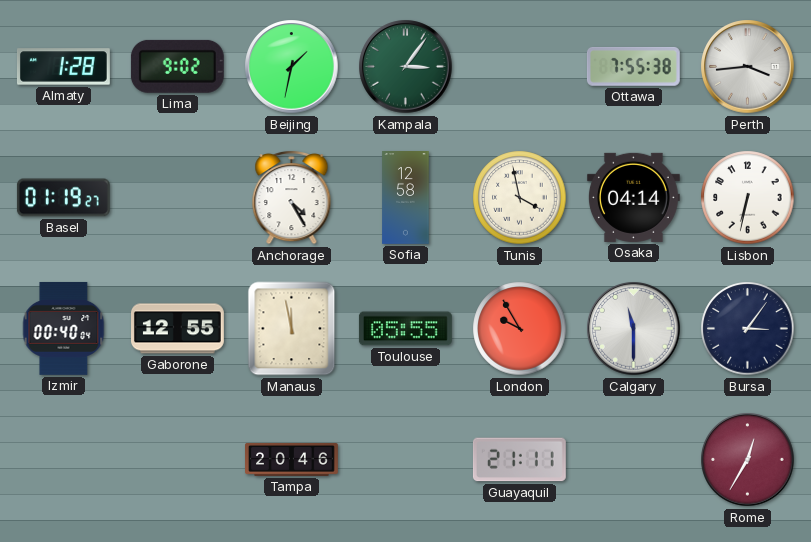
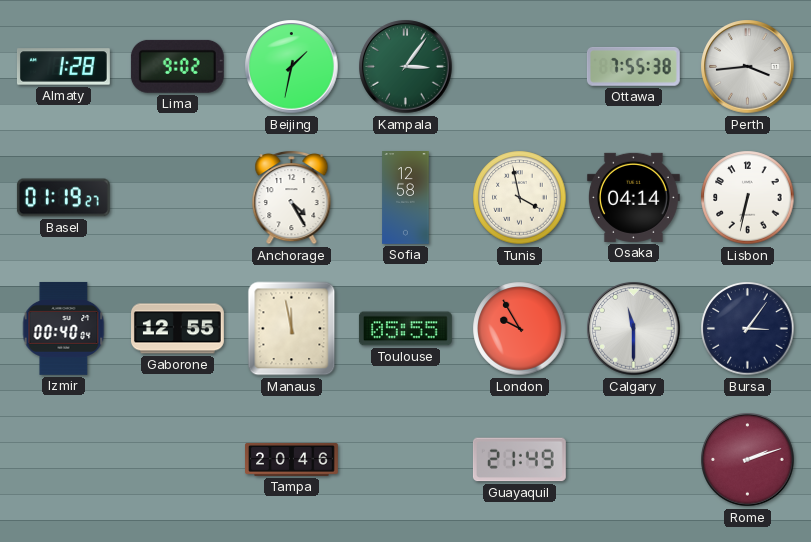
Guayaquil: 21:11 -> 21:49
Rome: 12:35 -> 2:12
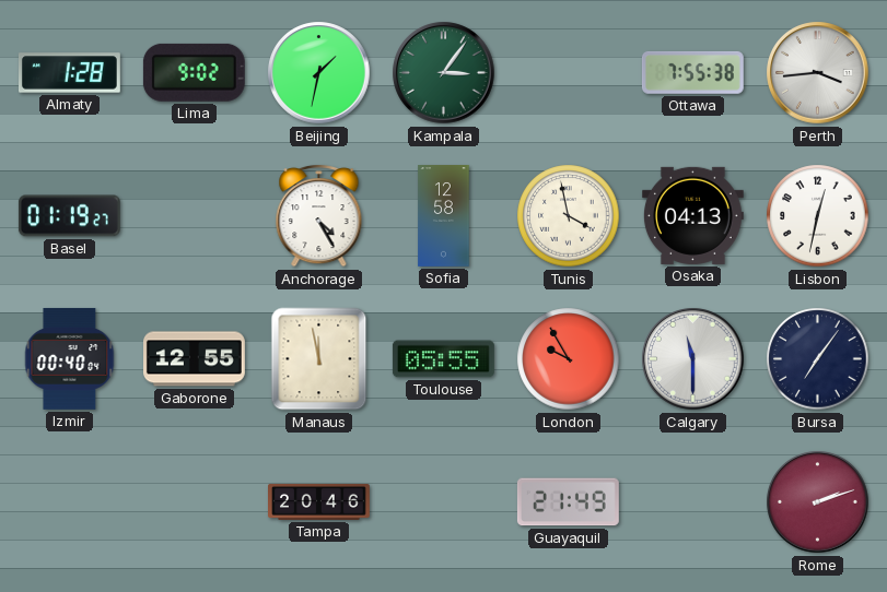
Osaka: 04:14 -> 04:13
Lisbon: 6:32 -> 12:32
Bursa: 3:06 -> 7:06
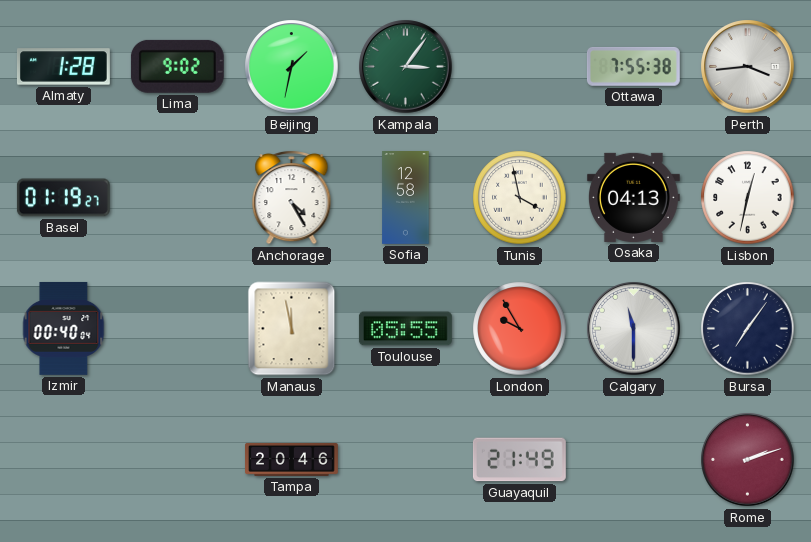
Gaborone: 12:55 -> none
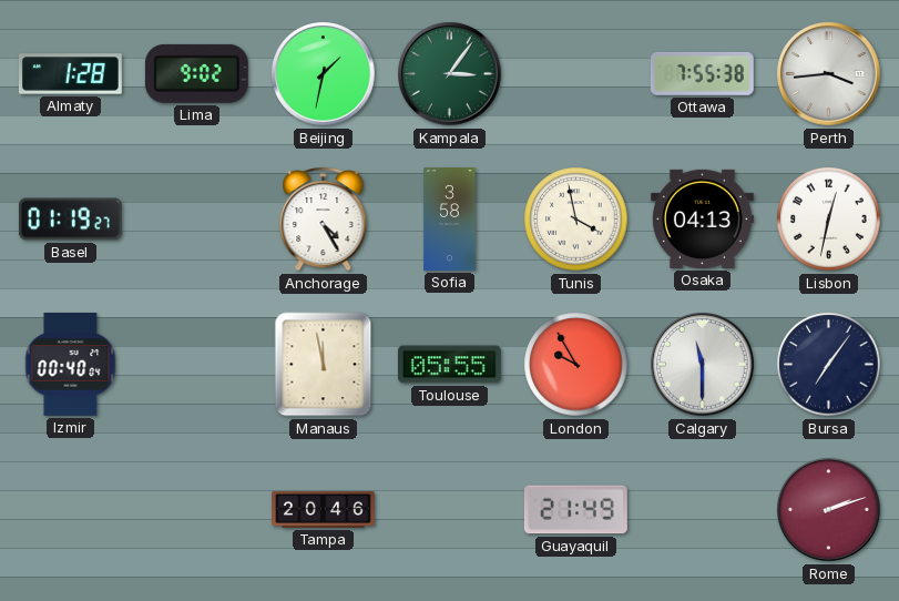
Sofia: 12:58 -> 3:58
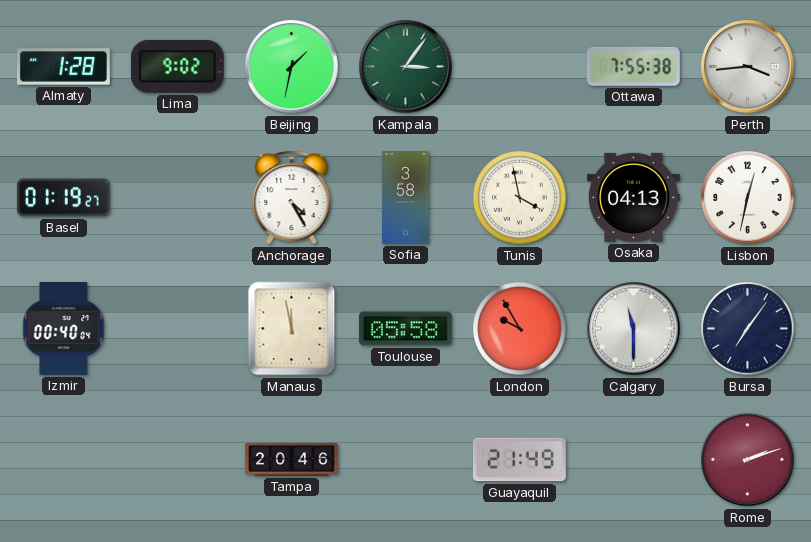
Toulouse: 05:55 -> 05:58
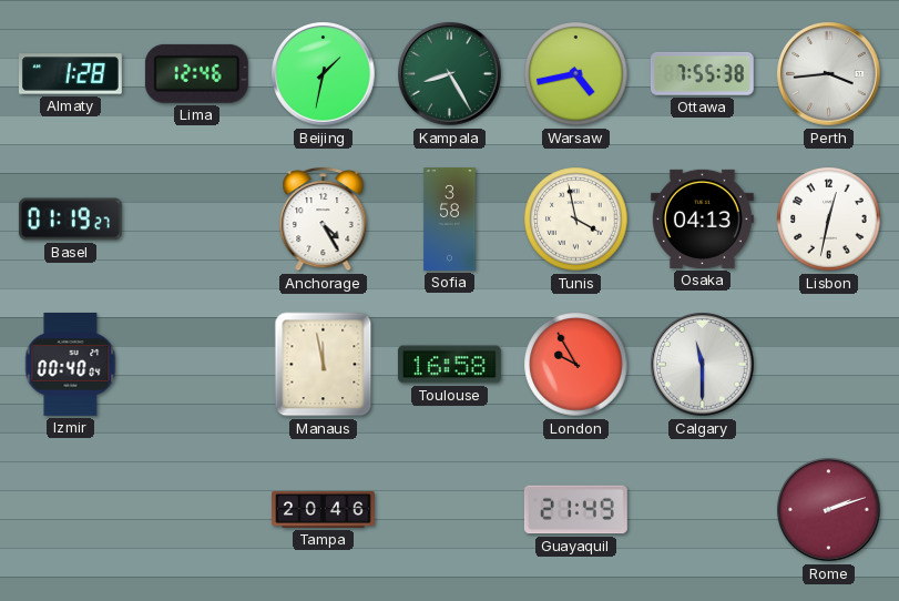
Lima: 9:02 -> 12:46
Kampala: 3:06 -> 8:25
Warsaw: none -> 4:43
Toulouse: 05:58 -> 16:58
Bursa: 7:06 -> none
